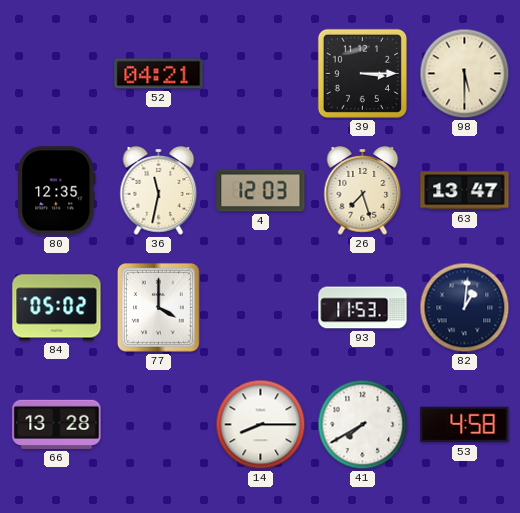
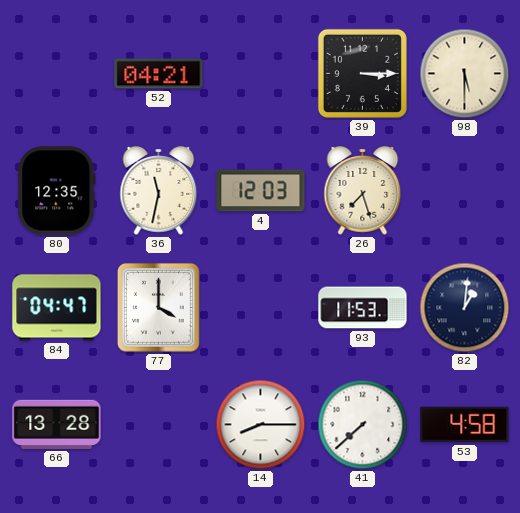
63: 13:47 -> none
84: 05:02 -> 04:47
41: 7:40 -> 7:38
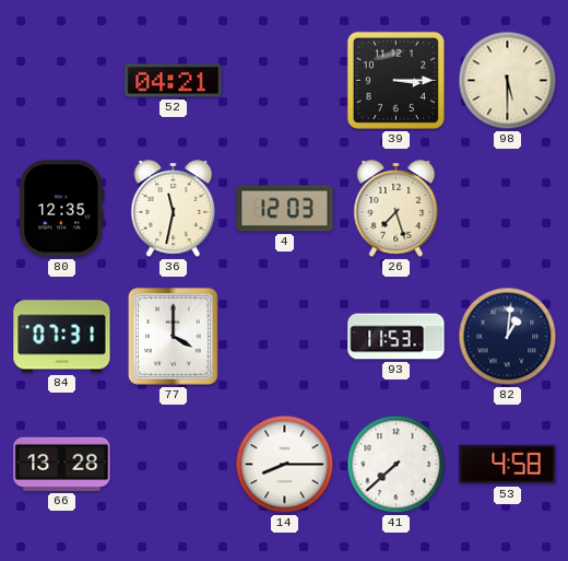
84: 04:47 -> 07:31
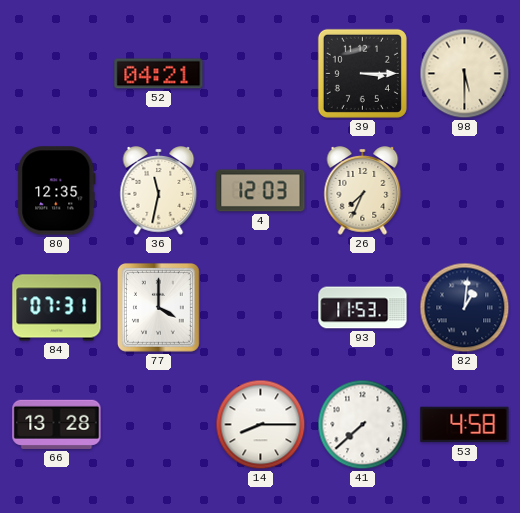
26: 7:27 -> 7:34
